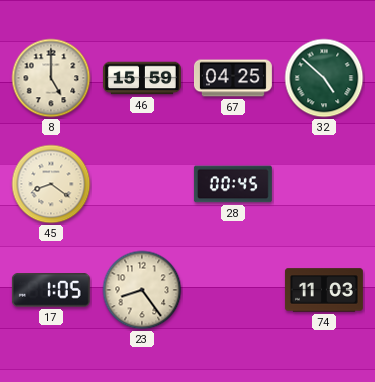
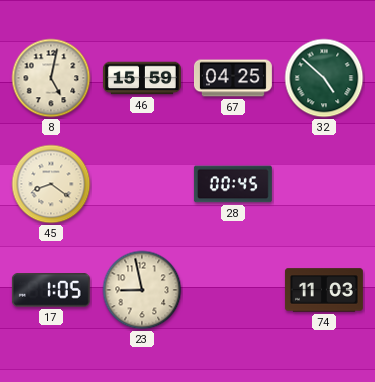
8: 5:00 -> 5:02
23: 8:24 -> 8:58
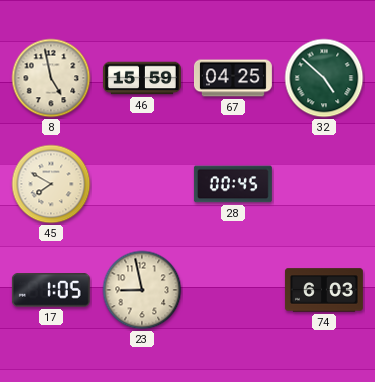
8: 5:02 -> 4:58
45: 8:21 -> 7:50
74: 11:03 -> 6:03
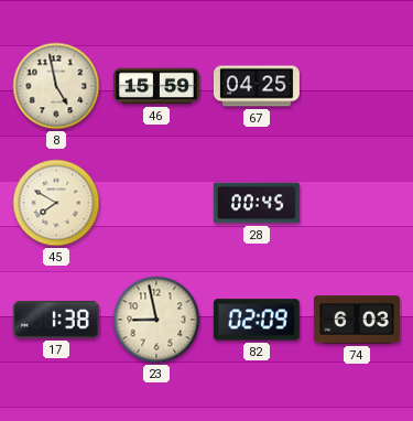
32: 4:52 -> none
17: 1:05 -> 1:38
82: none -> 02:09
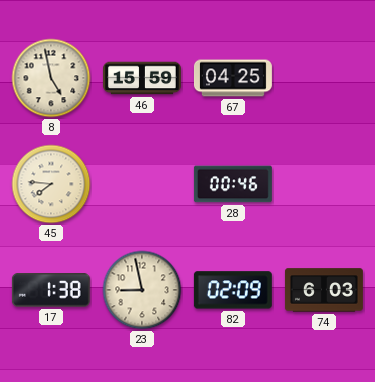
45: 7:50 -> 7:46
28: 00:45 -> 00:46
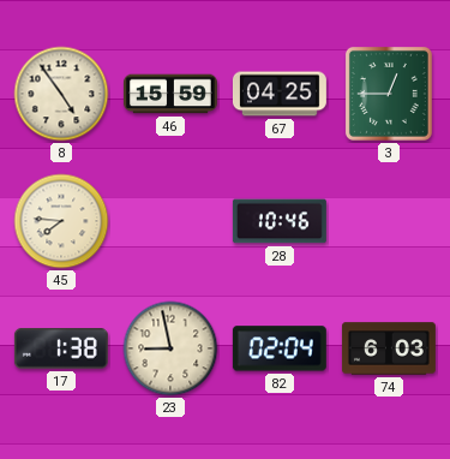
8: 4:58 -> 4:54
3: none -> 12:45
28: 00:46 -> 10:46
82: 02:09 -> 02:04
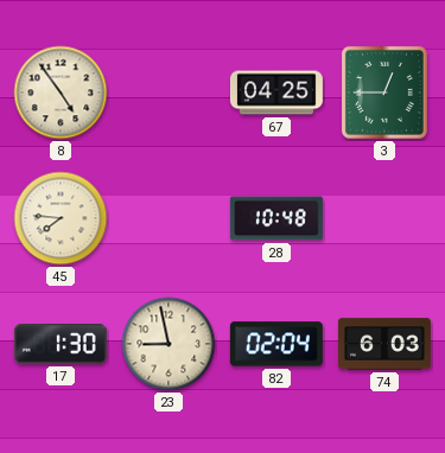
46: 15:59 -> none
28: 10:46 -> 10:48
17: 1:38 -> 1:30
